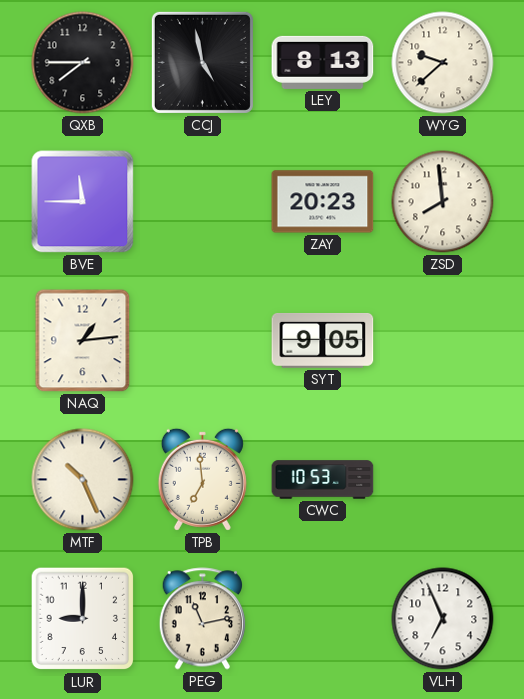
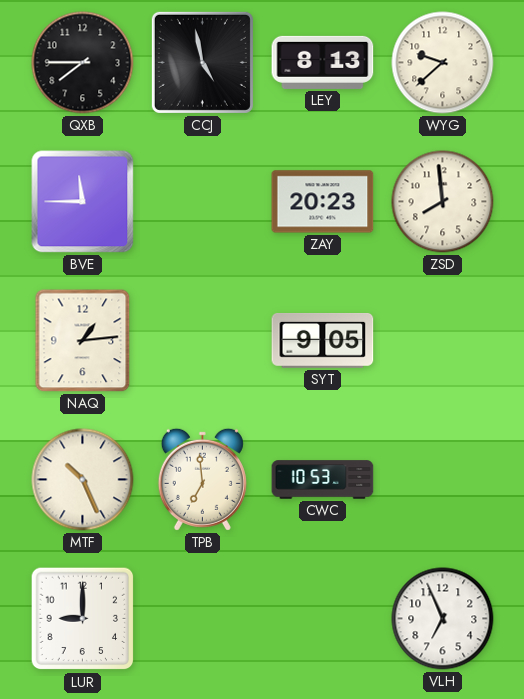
PEG: 11:13 -> none
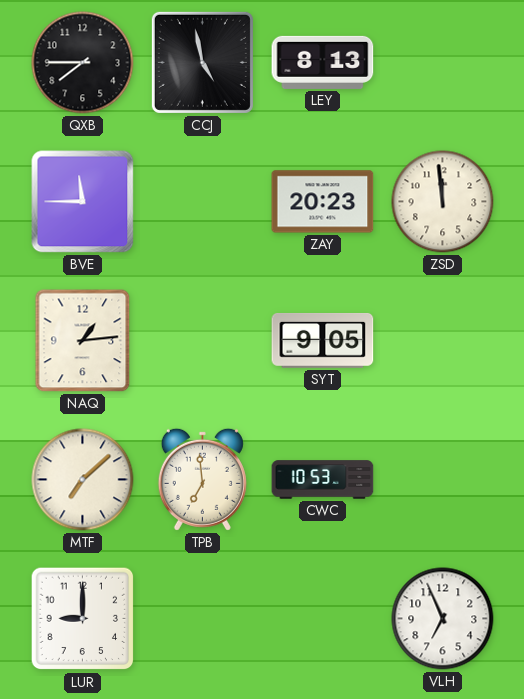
WYG: 9:38 -> none
ZSD: 7:59 -> 11:59
MTF: 10:26 -> 7:08
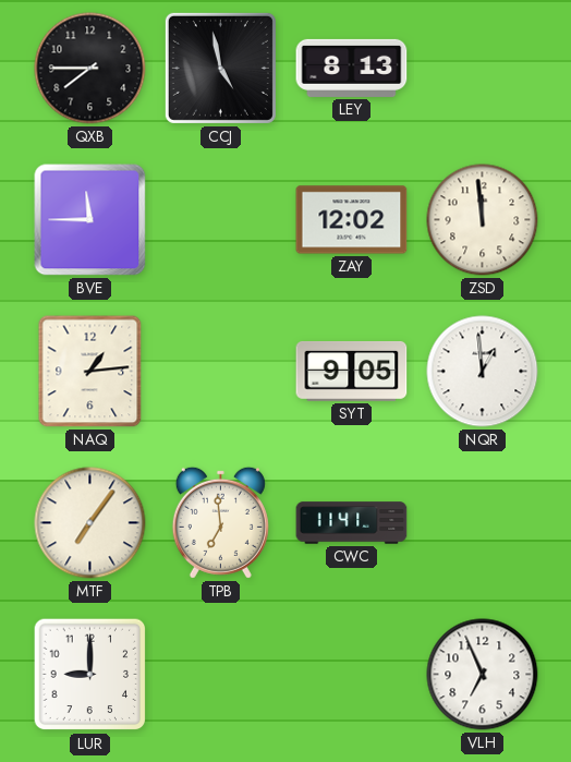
ZAY: 20:23 -> 12:02
NQR: none -> 12:59
MTF: 7:08 -> 7:06
CWC: 10:53 -> 11:41
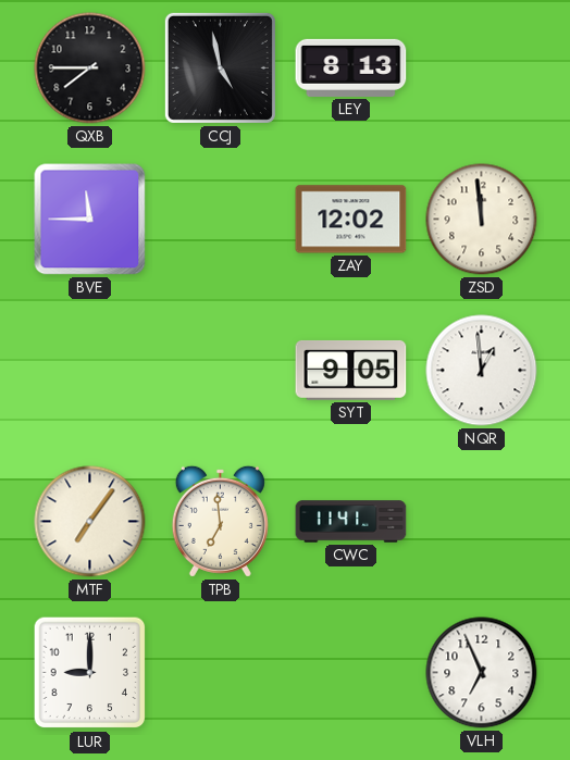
NAQ: 1:14 -> none
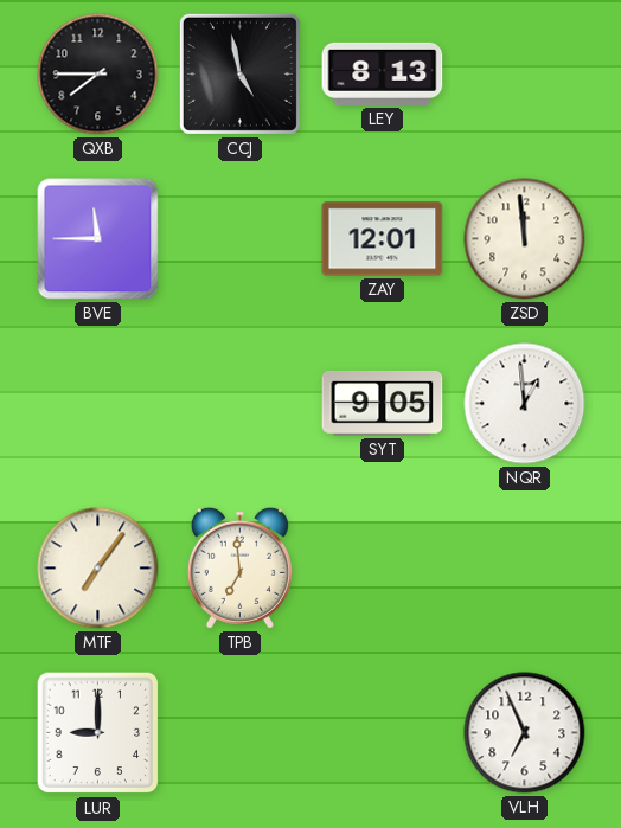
ZAY: 12:02 -> 12:01
CWC: 11:41 -> none
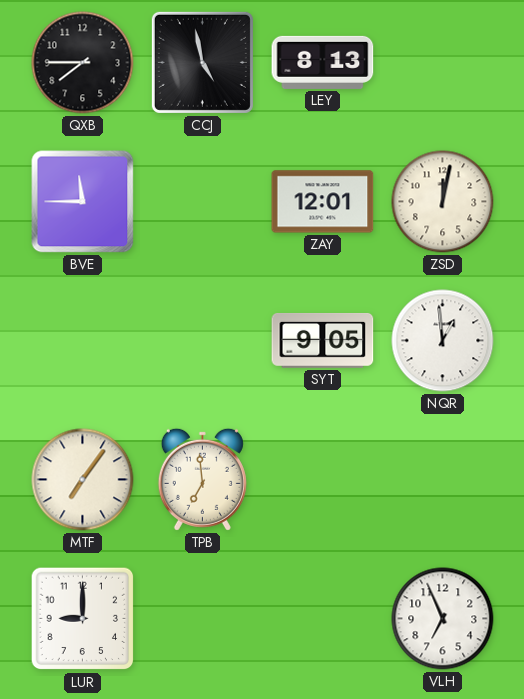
ZSD: 11:59 -> 12:02
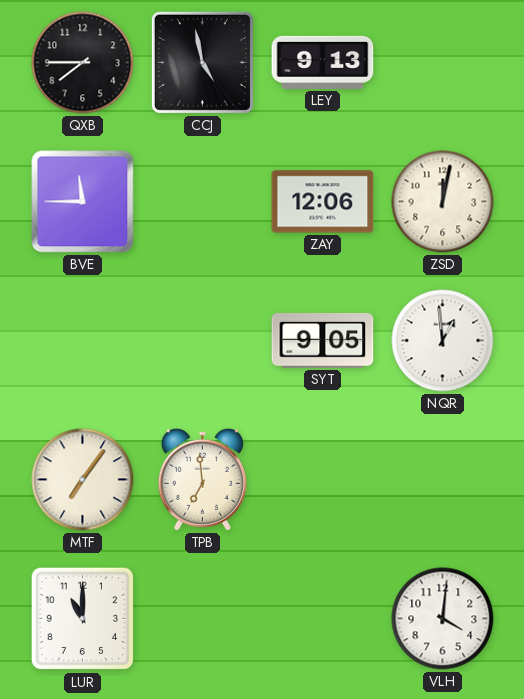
LEY: 8:13 -> 9:13
ZAY: 12:01 -> 12:06
LUR: 9:00 -> 11:00
VLH: 6:56 -> 4:01
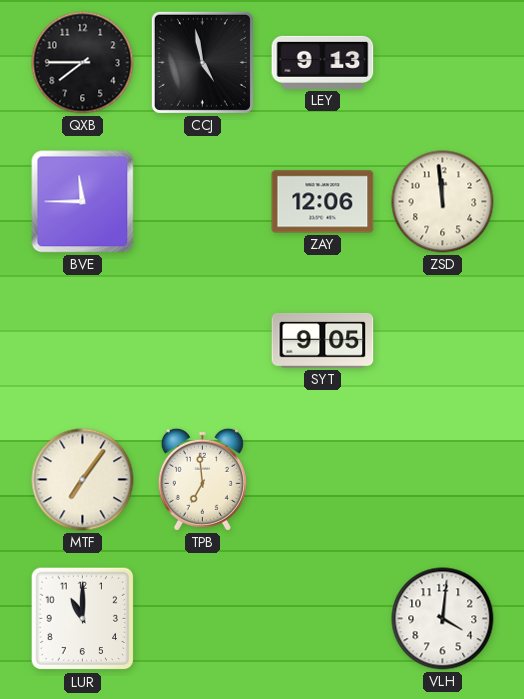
ZSD: 12:02 -> 11:59
NQR: 12:59 -> none
